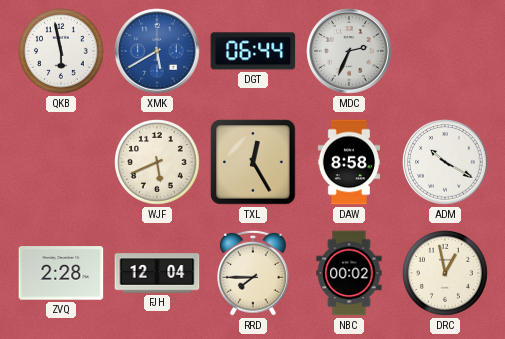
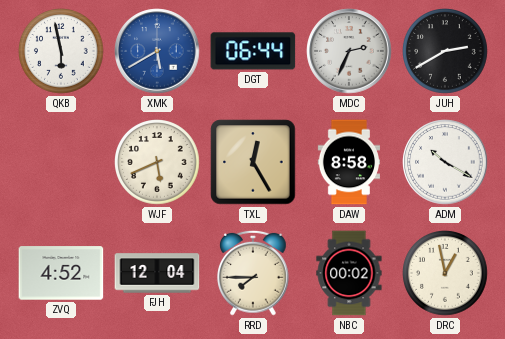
JUH: none -> 2:40
ZVQ: 2:28 -> 4:52
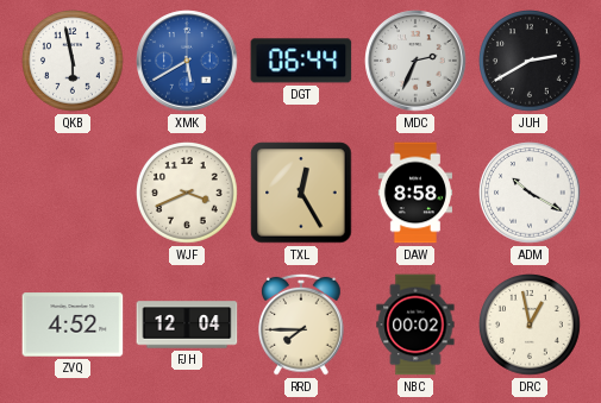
WJF: 5:41 -> 3:41
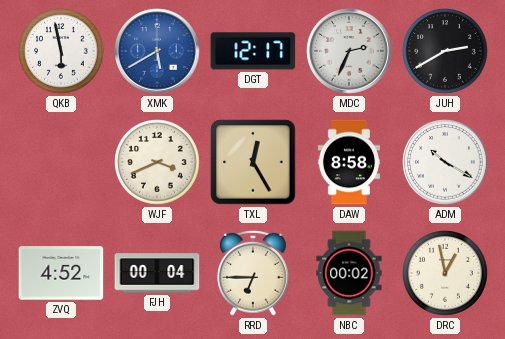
DGT: 06:44 -> 12:17
FJH: 12:04 -> 00:04
RRD: 7:45 -> 6:45
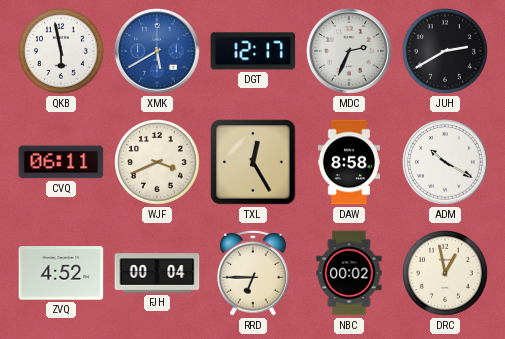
CVQ: none -> 06:11
